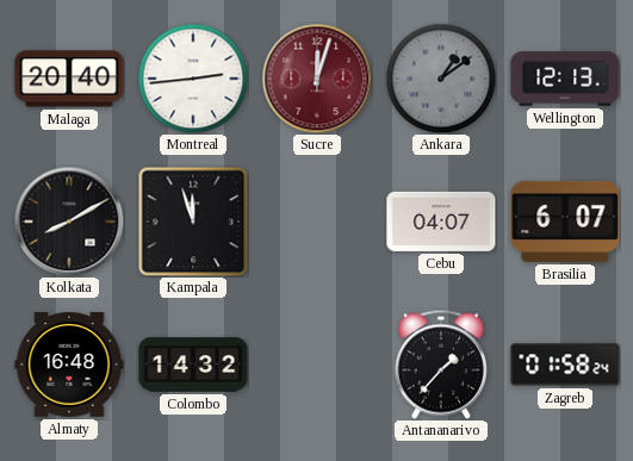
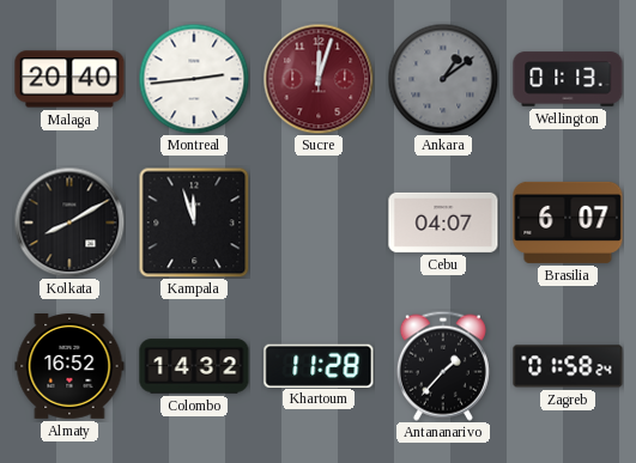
Wellington: 12:13 -> 01:13
Almaty: 16:48 -> 16:52
Khartoum: none -> 11:28
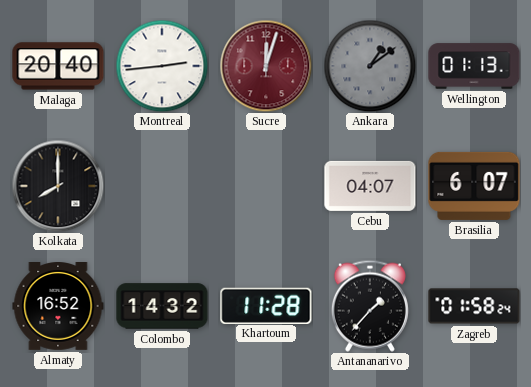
Kolkata: 8:10 -> 8:00
Kampala: 11:57 -> none
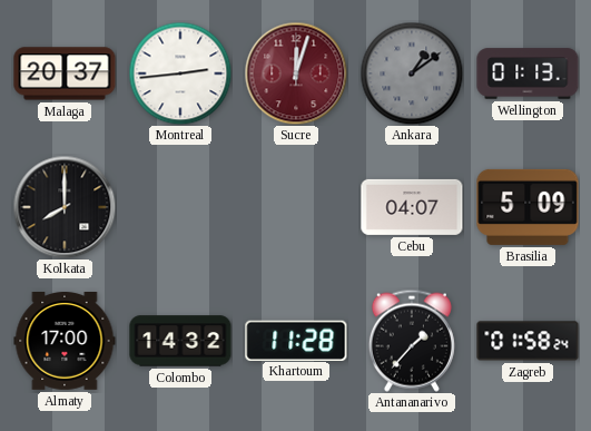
Malaga: 20:40 -> 20:37
Brasilia: 6:07 -> 5:09
Almaty: 16:52 -> 17:00
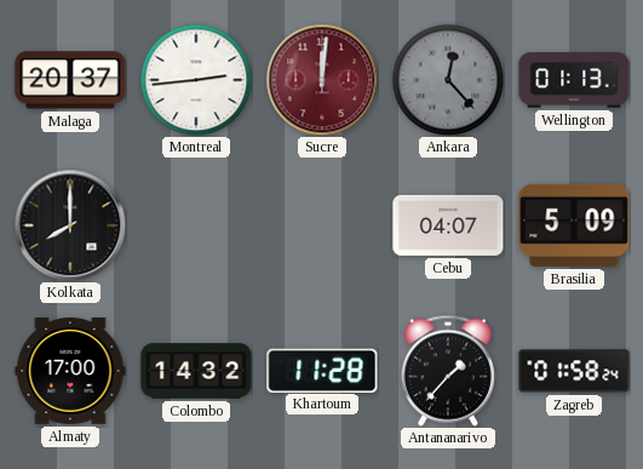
Sucre: 12:03 -> 12:01
Ankara: 1:09 -> 12:23
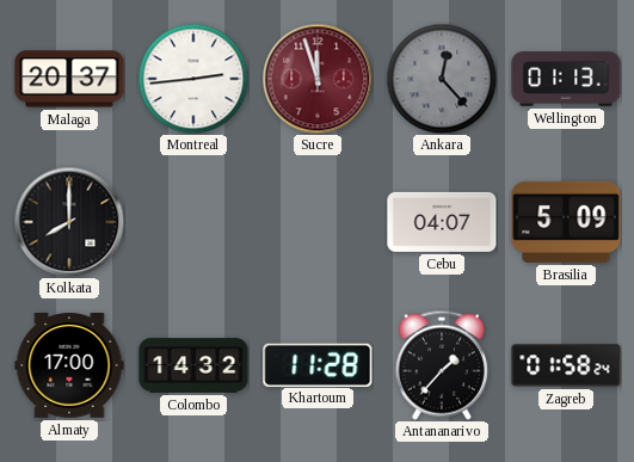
Sucre: 12:01 -> 11:57
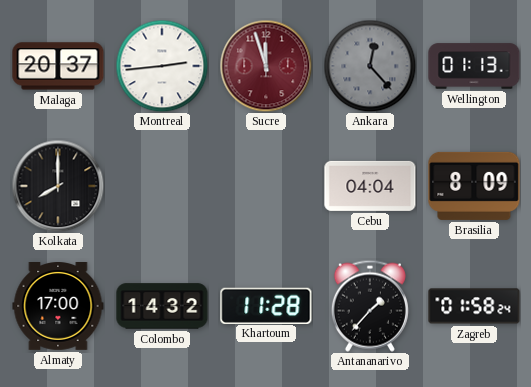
Cebu: 04:07 -> 04:04
Brasilia: 5:09 -> 8:09
